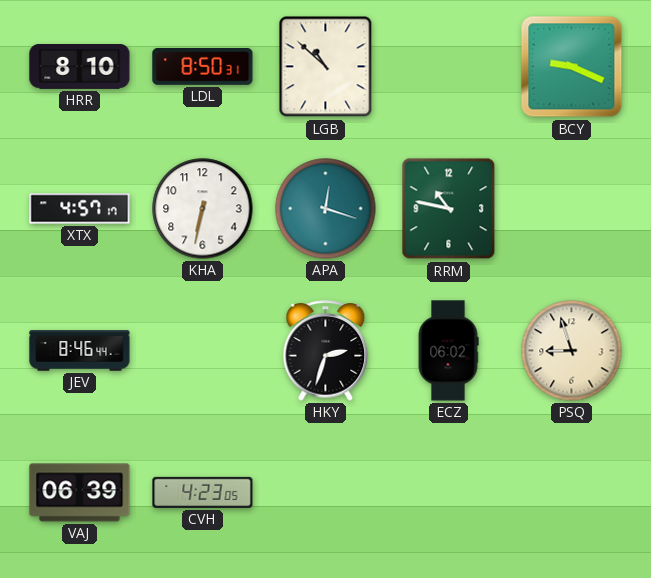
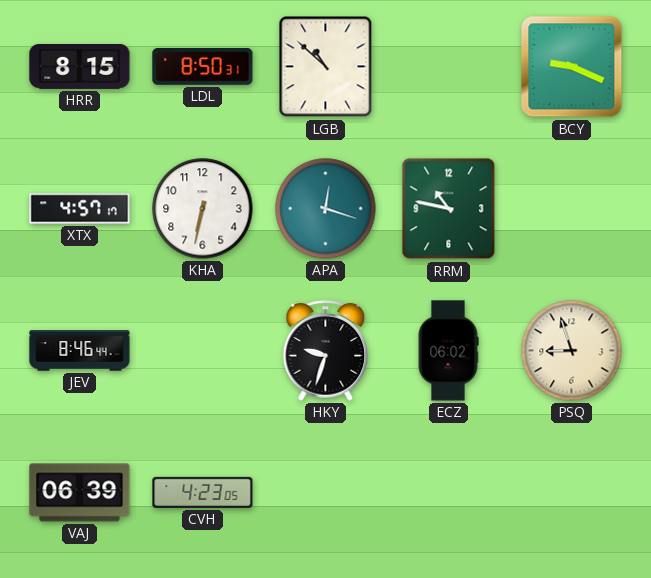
HRR: 8:10 -> 8:15
HKY: 2:33 -> 9:33
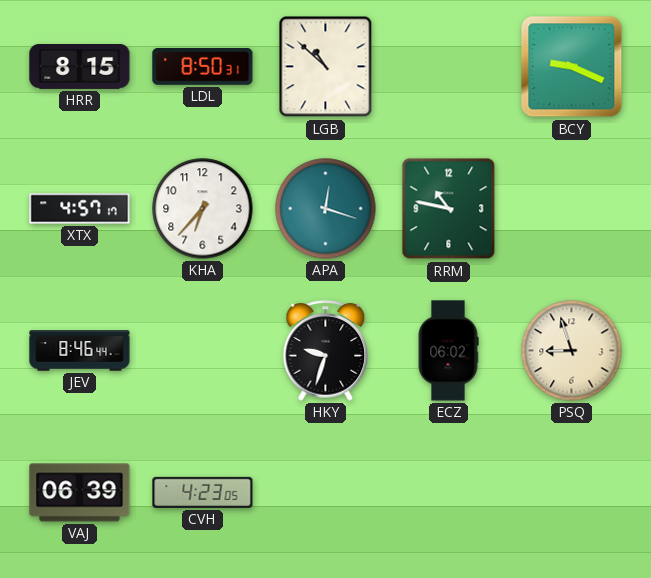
KHA: 6:32 -> 6:37
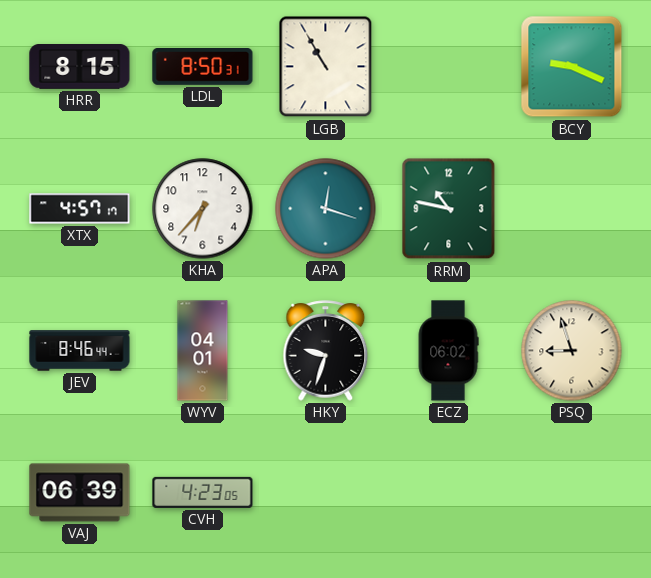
LGB: 10:52 -> 10:55
WYV: none -> 04:01
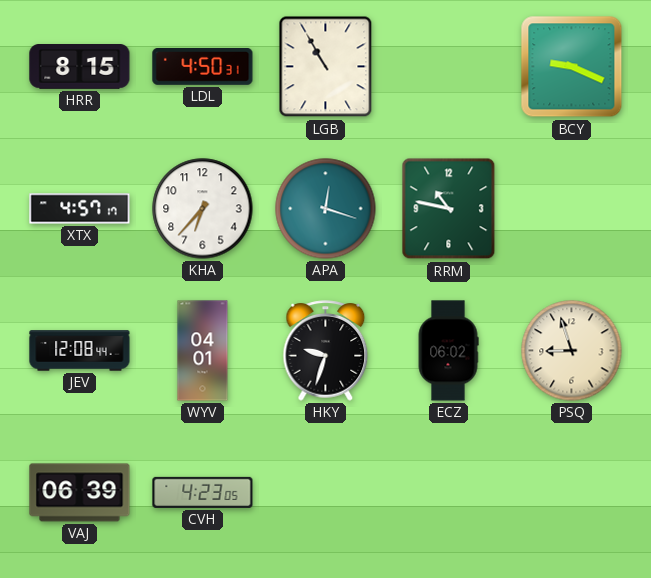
LDL: 8:50 -> 4:50
JEV: 8:46 -> 12:08
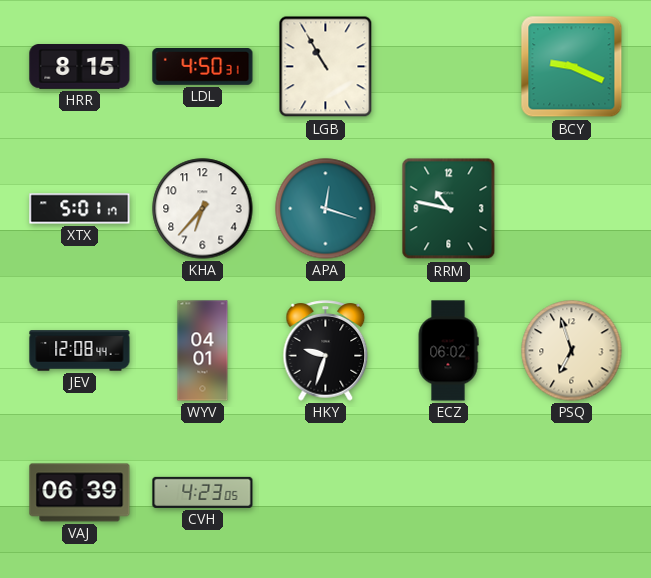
XTX: 4:57 -> 5:01
PSQ: 8:57 -> 6:57
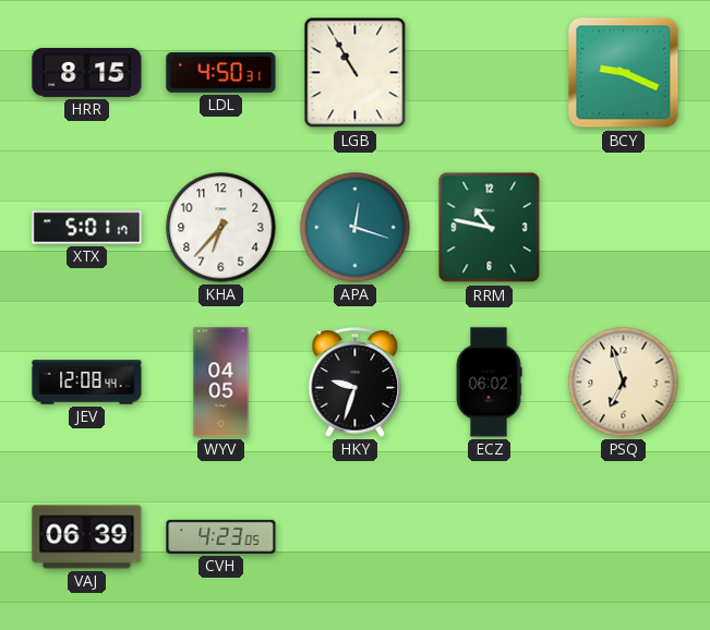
WYV: 04:01 -> 04:05
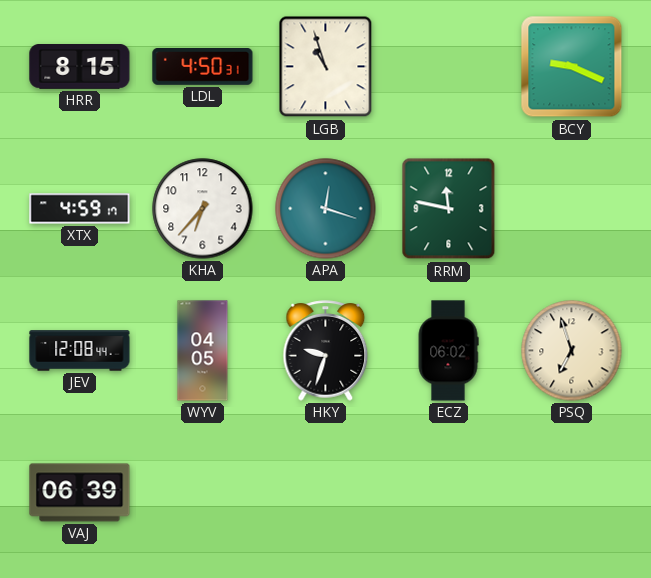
LGB: 10:55 -> 10:57
XTX: 5:01 -> 4:59
RRM: 10:47 -> 11:47
CVH: 4:23 -> none
